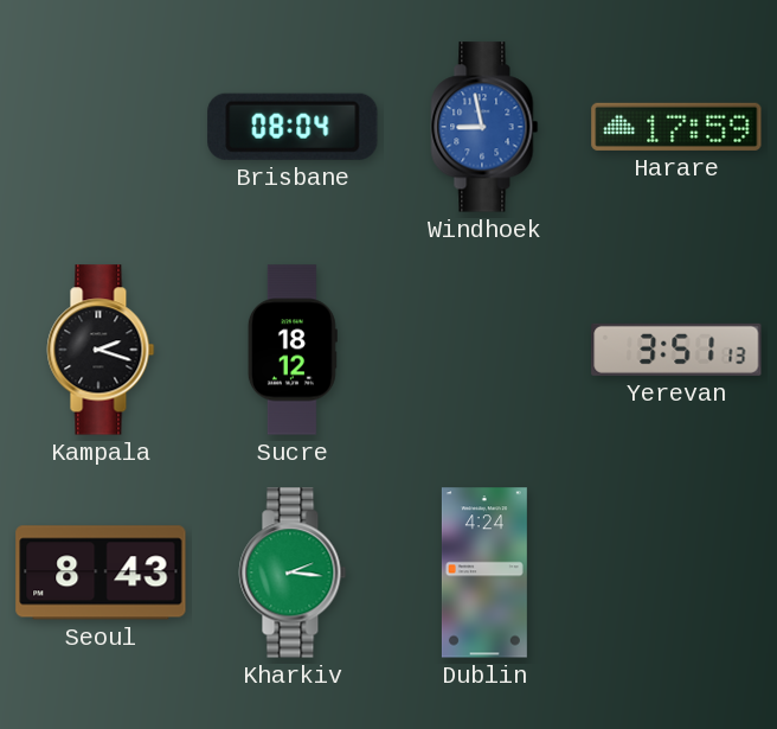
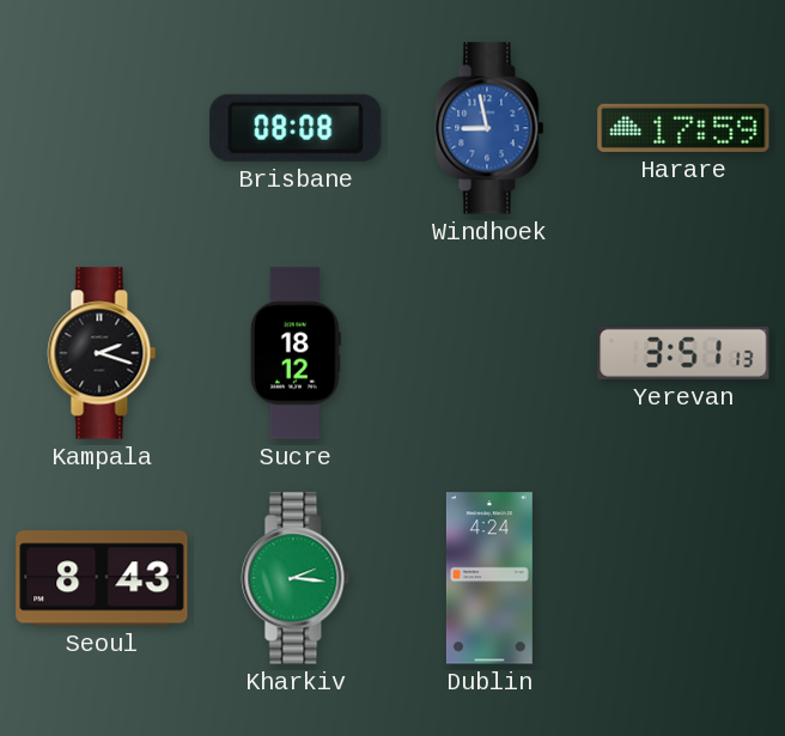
Brisbane: 08:04 -> 08:08
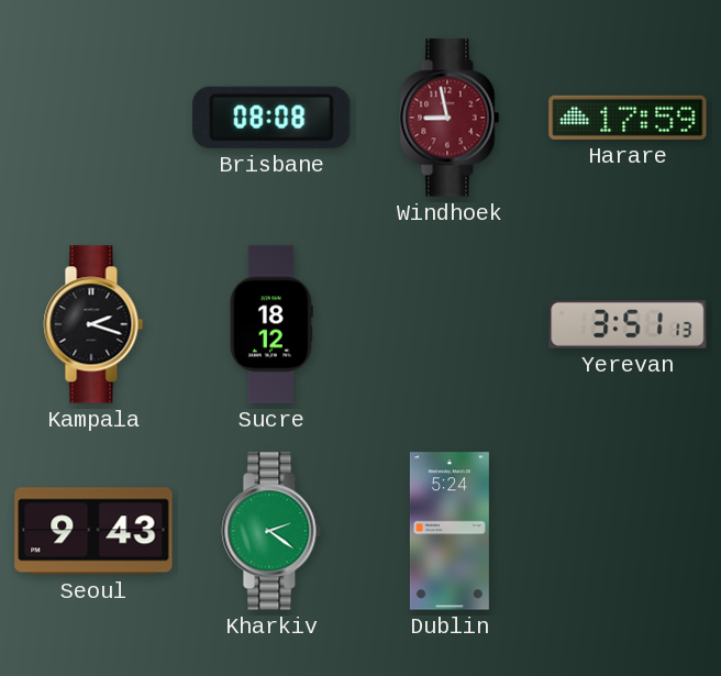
Windhoek dial: blue -> burgundy
Seoul: 8:43 -> 9:43
Kharkiv: 2:16 -> 2:21
Dublin: 4:24 -> 5:24
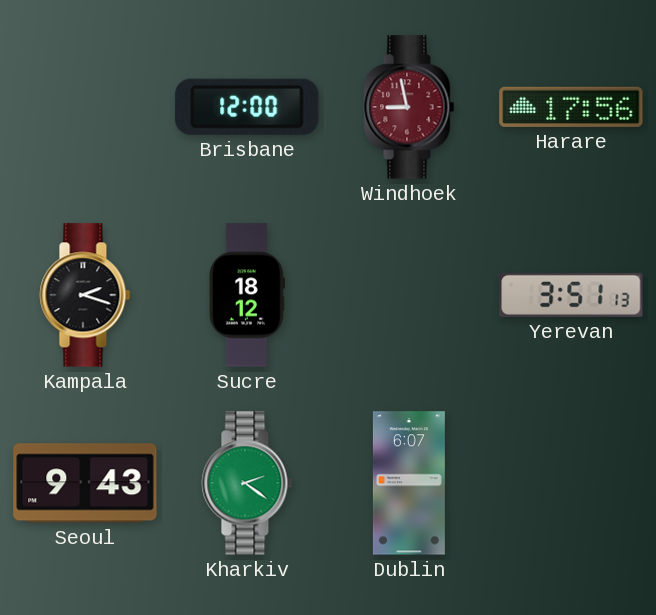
Brisbane: 08:08 -> 12:00
Harare: 17:59 -> 17:56
Dublin: 5:24 -> 6:07
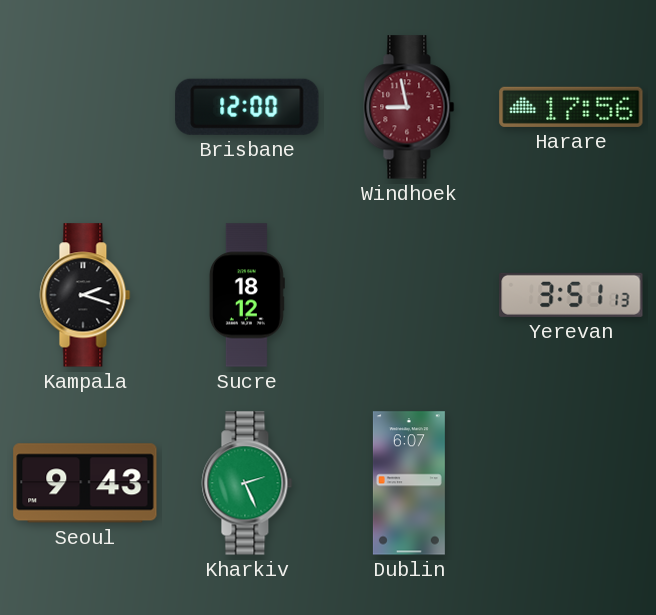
Kharkiv: 2:21 -> 2:26
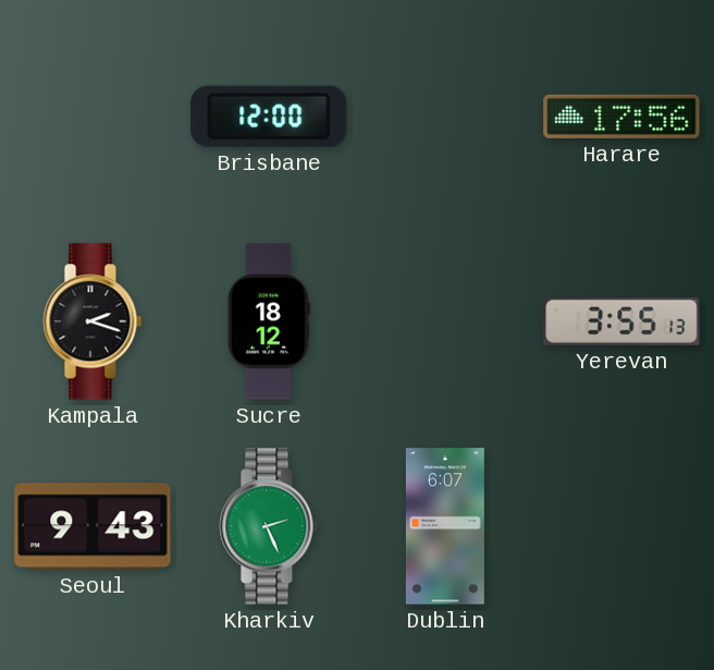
Windhoek: 8:58 -> none
Yerevan: 3:51 -> 3:55
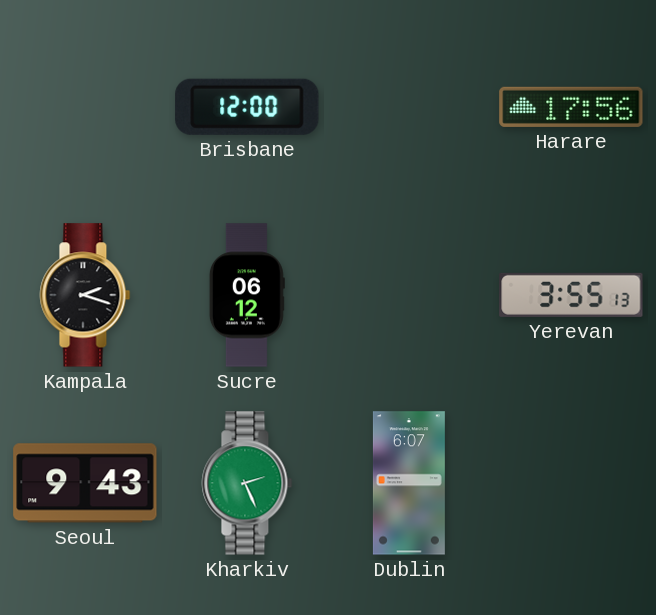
Sucre: 18:12 -> 06:12
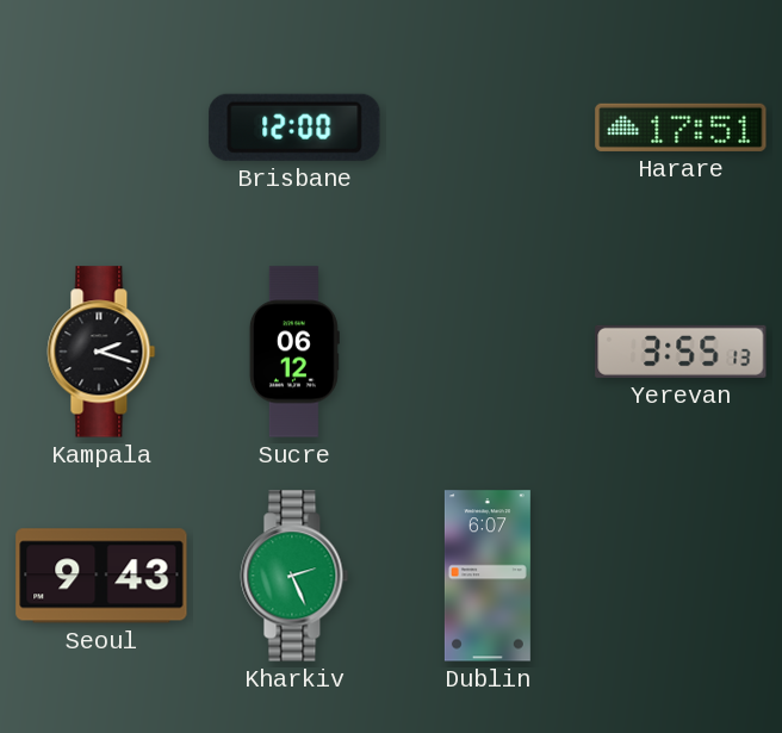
Harare: 17:56 -> 17:51
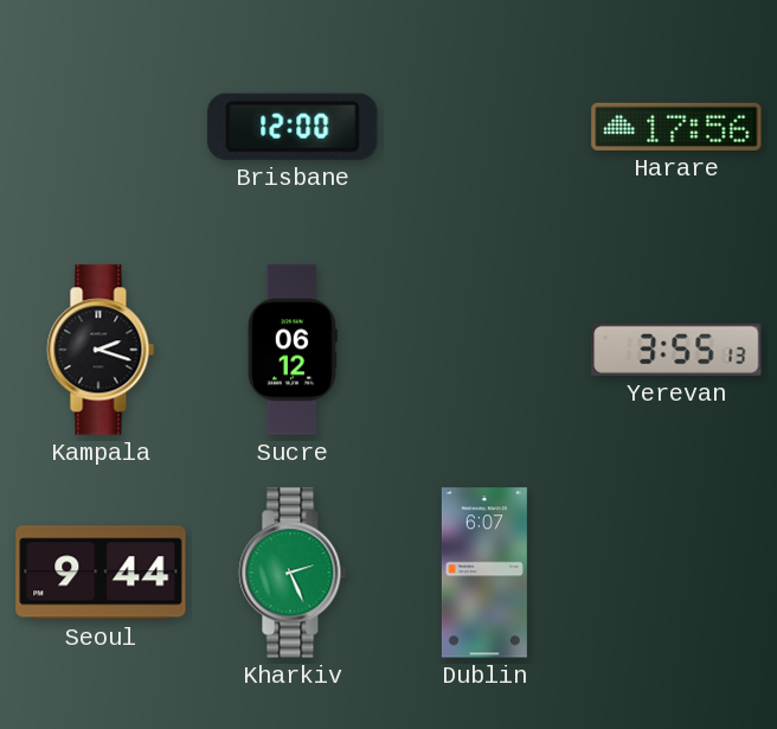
Harare: 17:51 -> 17:56
Seoul: 9:43 -> 9:44
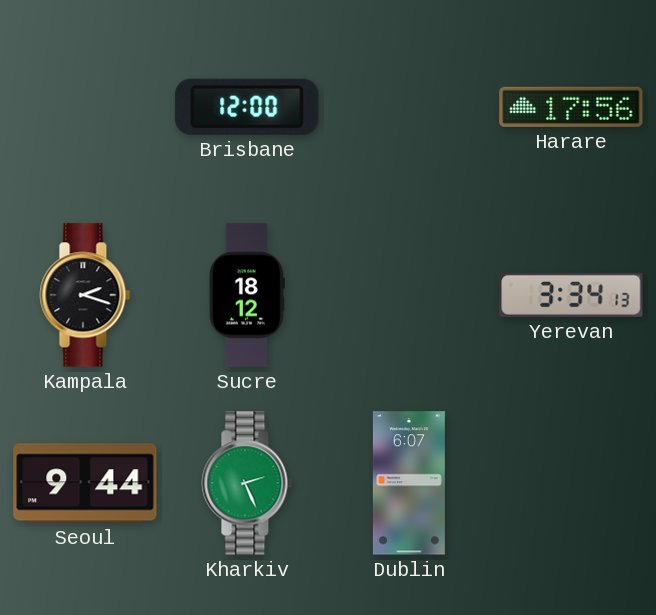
Sucre: 06:12 -> 18:12
Yerevan: 3:55 -> 3:34
